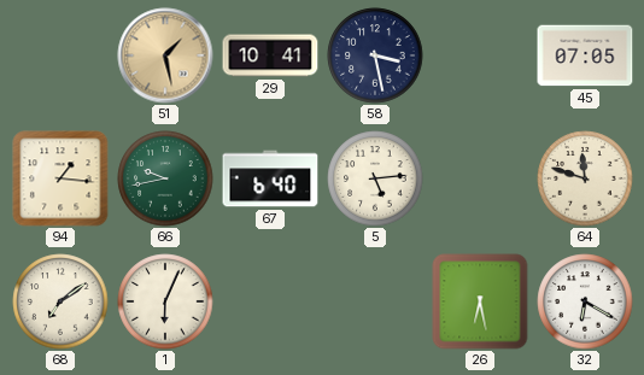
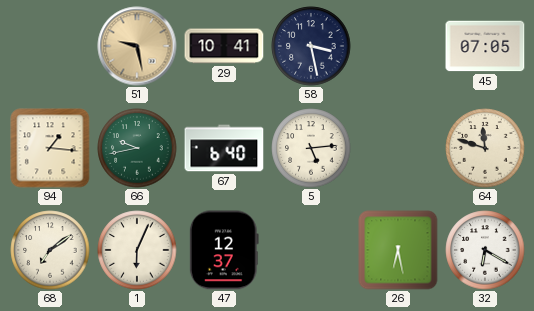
51: 1:28 -> 9:28
47: none -> 12:37
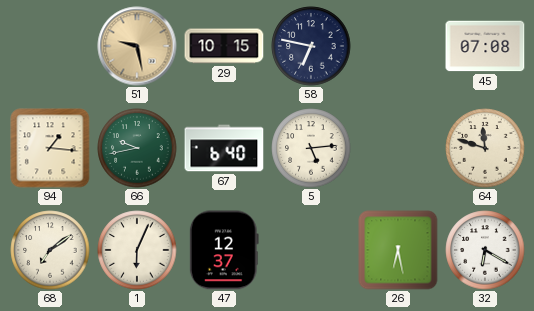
29: 10:41 -> 10:15
58: 3:28 -> 6:47
45: 07:05 -> 07:08
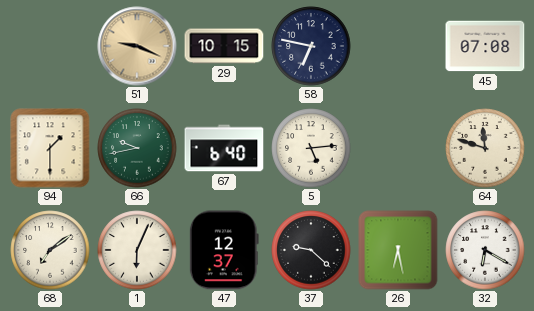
51: 9:28 -> 9:19
94: 1:16 -> 1:30
37: none -> 9:22
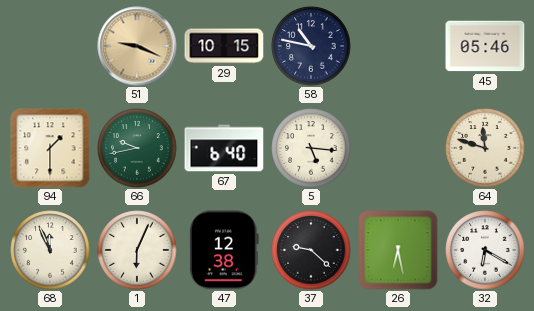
58: 6:47 -> 10:47
45: 07:08 -> 05:46
5: 5:14 -> 5:16
68: 7:09 -> 11:56
47: 12:37 -> 12:38
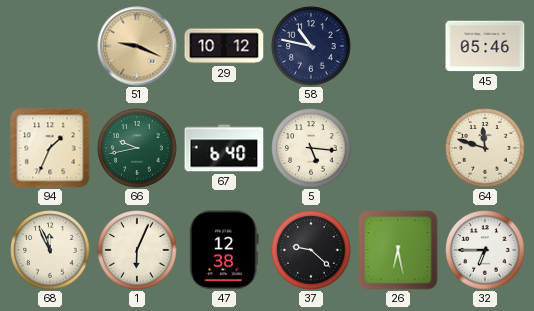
29: 10:15 -> 10:12
94: 1:30 -> 1:34
32: 6:20 -> 6:45
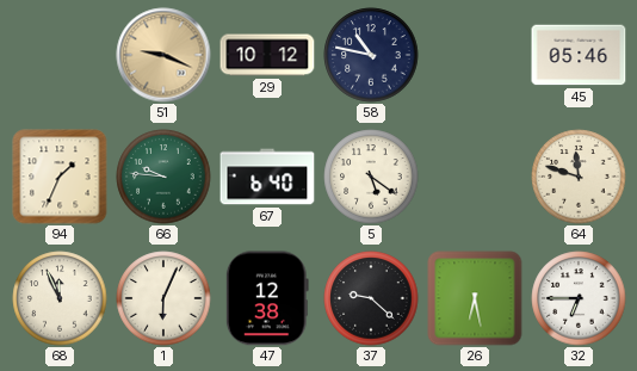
66: 9:43 -> 9:46
5: 5:16 -> 5:21
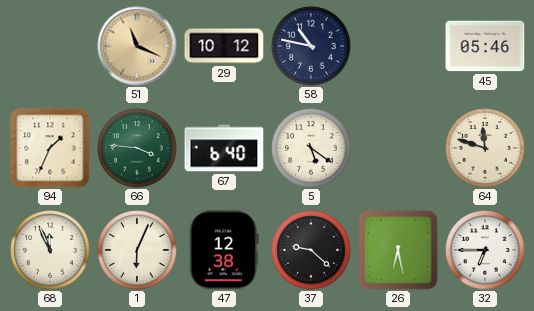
51: 9:19 -> 11:19
66: 9:46 -> 3:46
